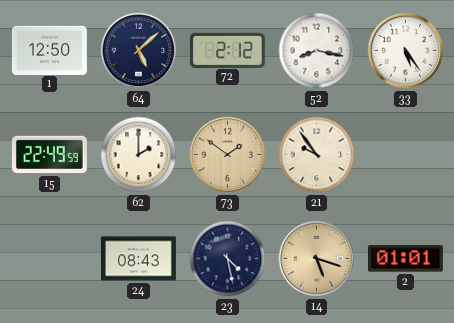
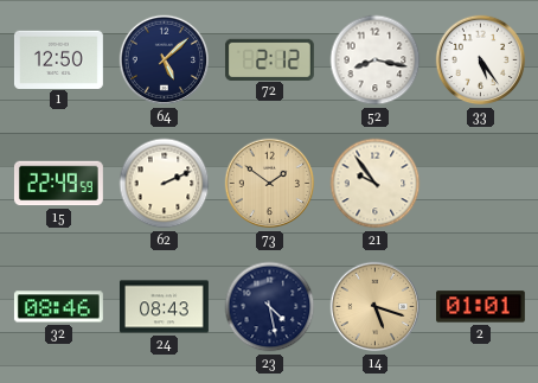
62: 2:00 -> 2:11
32: none -> 08:46
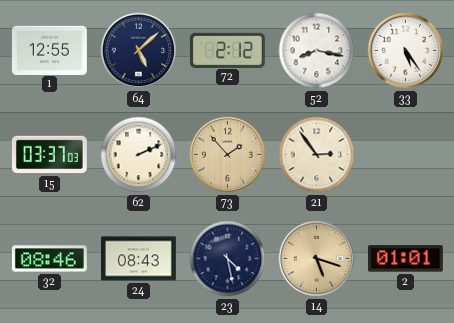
1: 12:50 -> 12:55
15: 22:49 -> 03:37
73: 1:51 -> 1:53
21: 9:54 -> 2:54
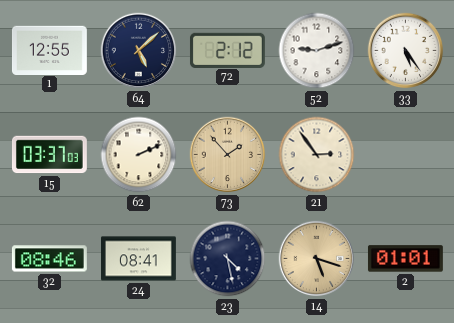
52: 8:17 -> 9:12
24: 08:43 -> 08:41
